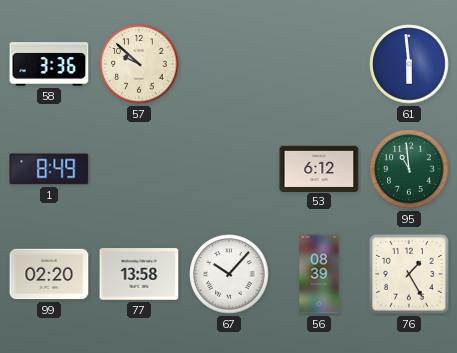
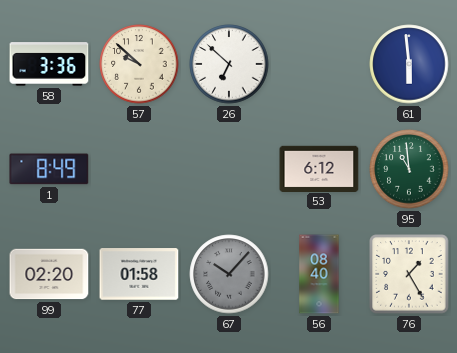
26: none -> 6:52
77: 13:58 -> 01:58
67 dial: white -> grey
56: 08:39 -> 08:40
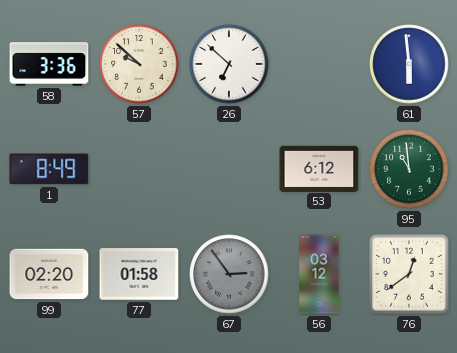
67: 10:07 -> 2:54
56: 08:40 -> 03:12
76: 1:25 -> 12:39
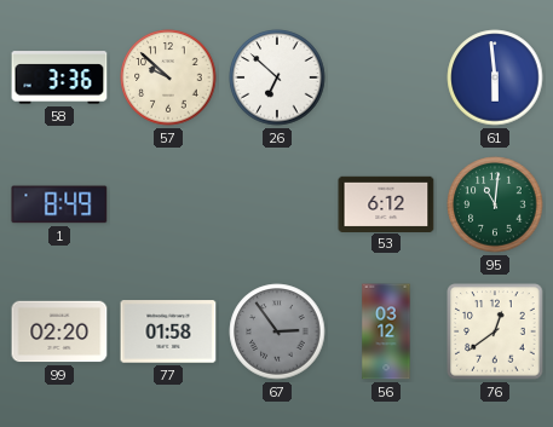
95: 10:59 -> 11:01
